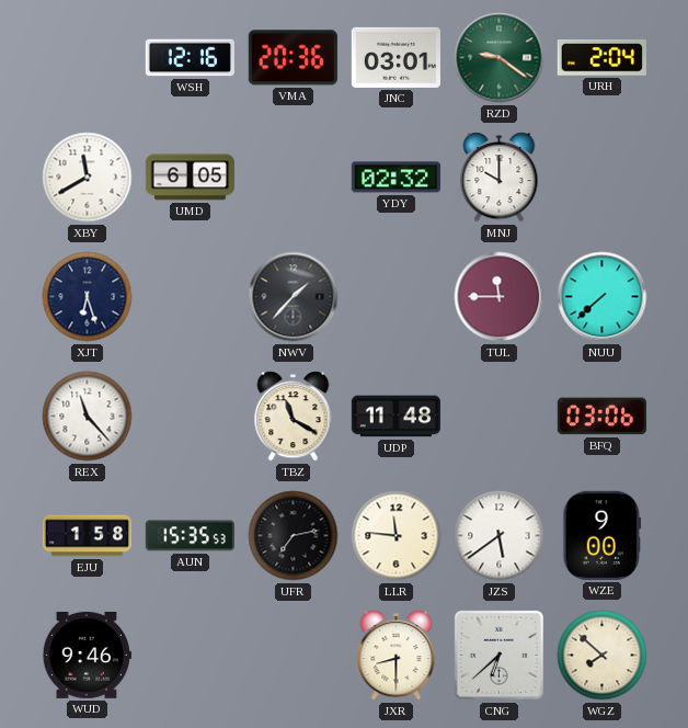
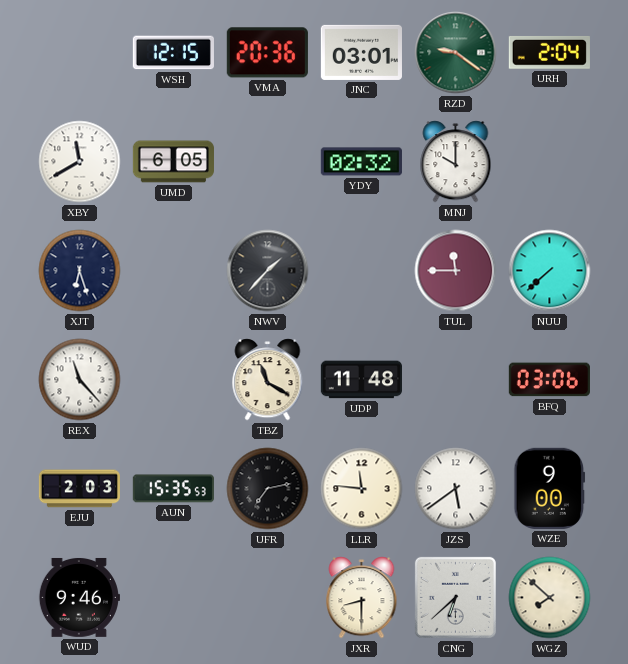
WSH: 12:16 -> 12:15
EJU: 1:58 -> 2:03
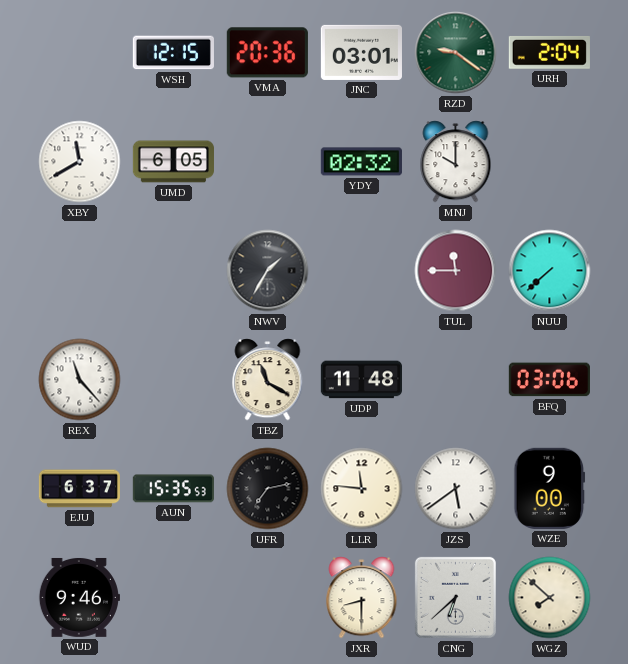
XJT: 6:27 -> none
NWV: 1:37 -> 1:35
EJU: 2:03 -> 6:37
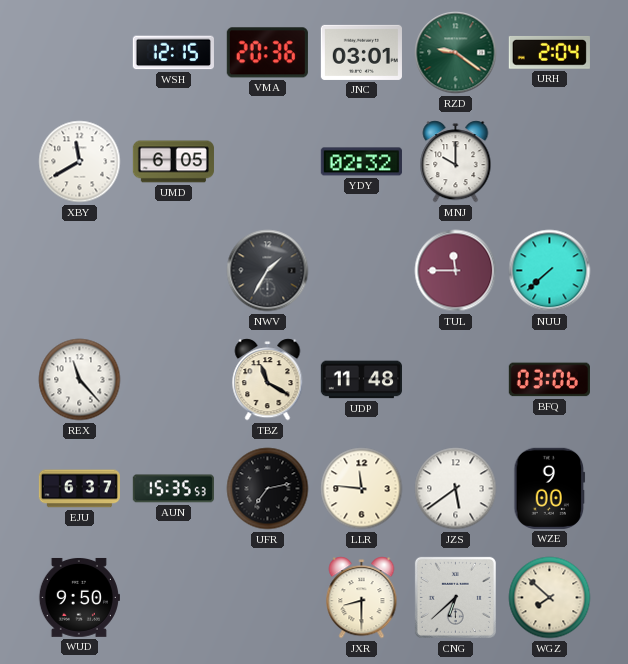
WUD: 9:46 -> 9:50
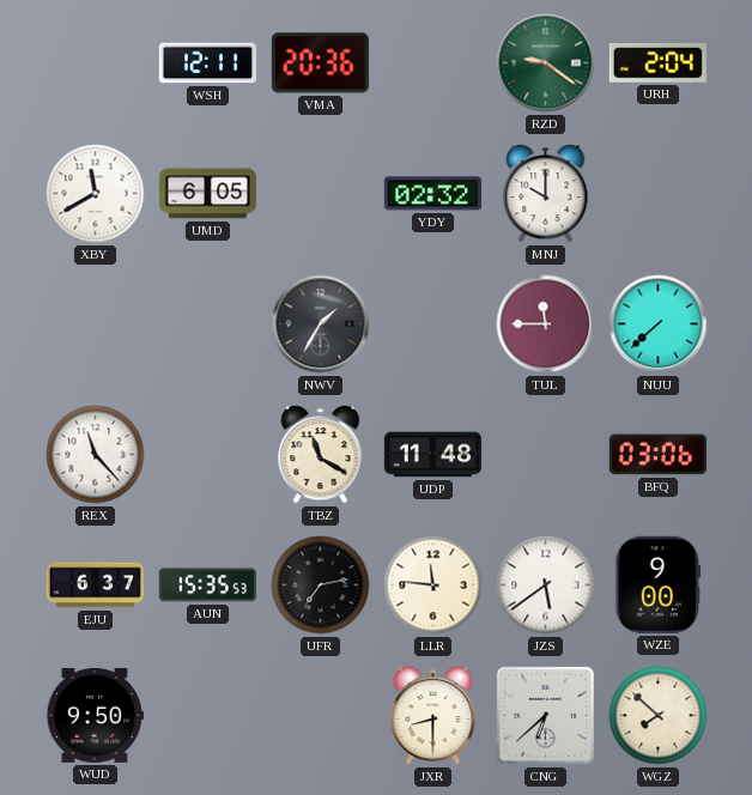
WSH: 12:15 -> 12:11
JNC: 03:01 -> none
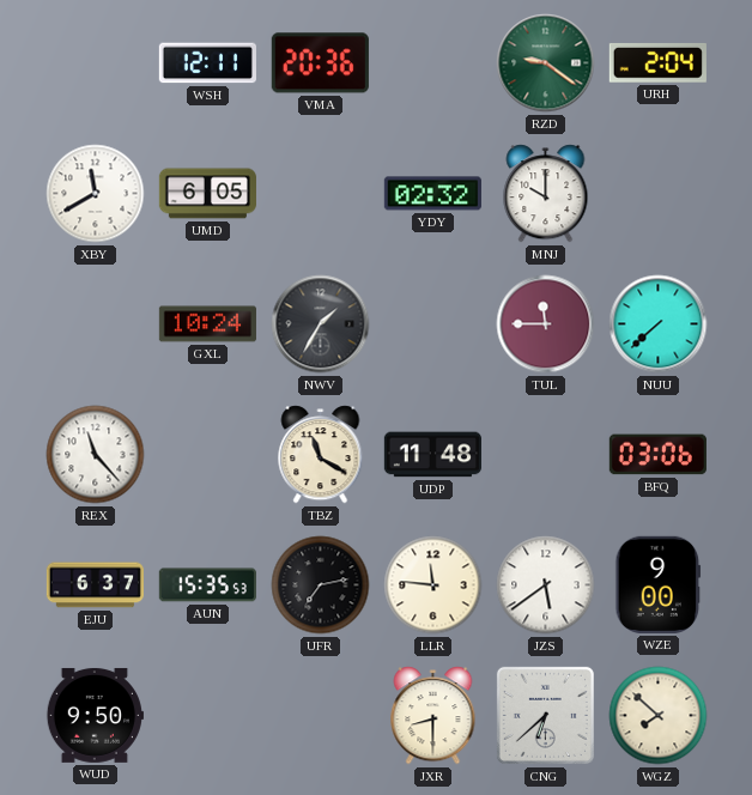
GXL: none -> 10:24
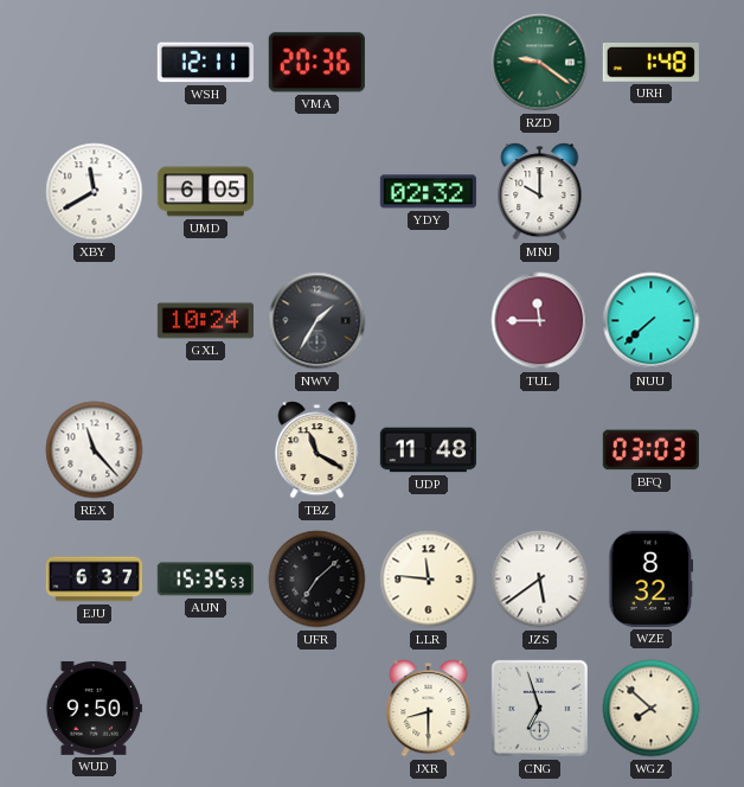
URH: 2:04 -> 1:48
BFQ: 03:06 -> 03:03
UFR: 7:13 -> 7:08
WZE: 9:00 -> 8:32
CNG: 6:38 -> 6:57
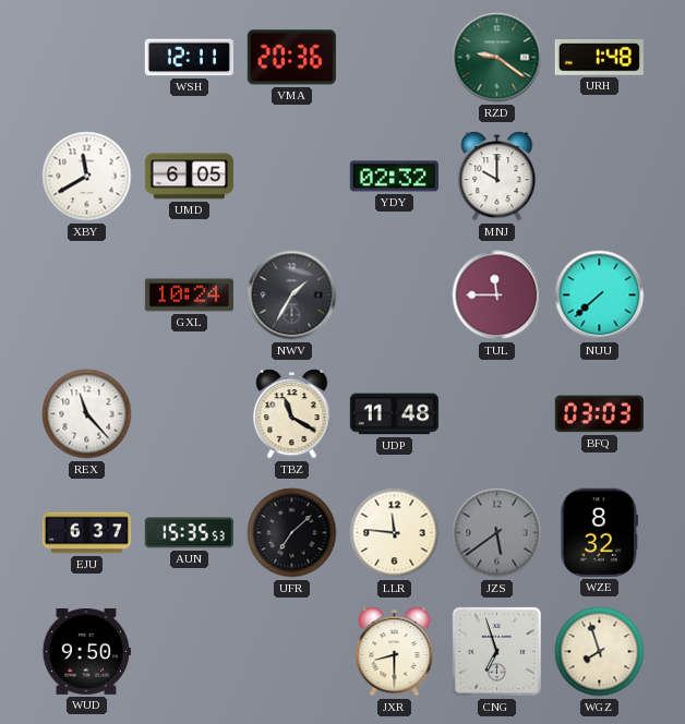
JZS dial: white -> grey
WGZ: 7:52 -> 7:57
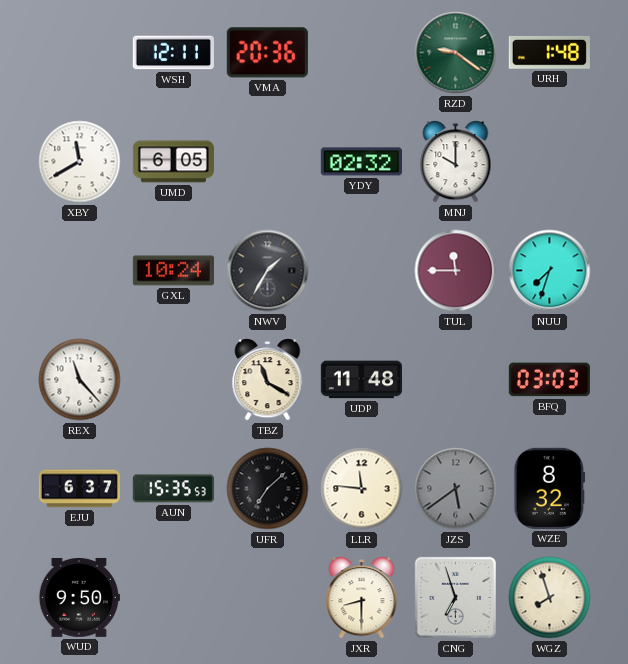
NUU: 7:38 -> 7:33
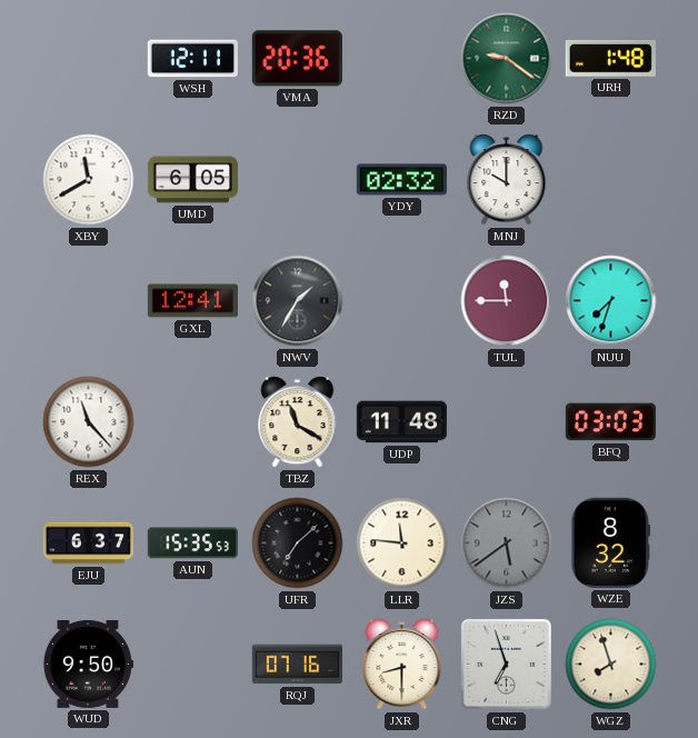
GXL: 10:24 -> 12:41
RQJ: none -> 07:16
